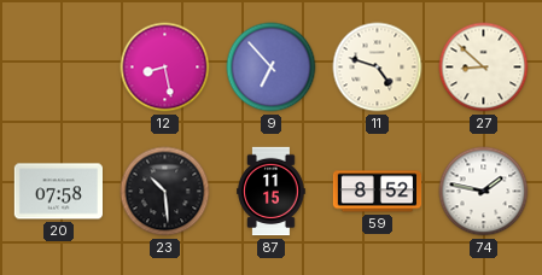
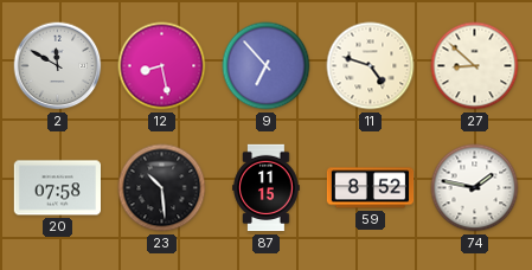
2: none -> 11:50
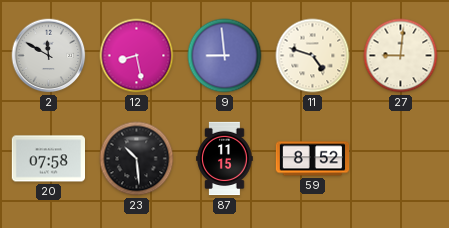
9: 6:53 -> 8:59
27: 8:52 -> 9:01
74: 1:47 -> none
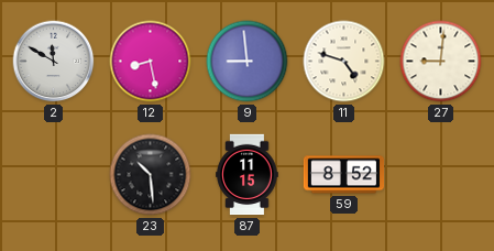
20: 07:58 -> none
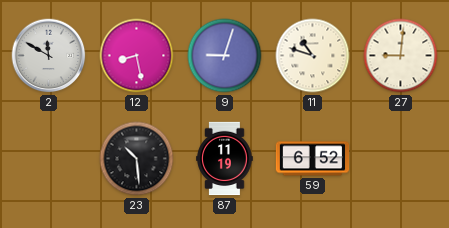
9: 8:59 -> 9:03
11: 4:48 -> 10:48
87: 11:15 -> 11:19
59: 8:52 -> 6:52
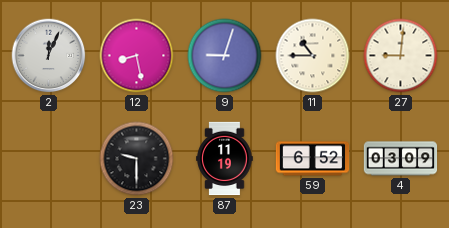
2: 11:50 -> 12:04
11: 10:48 -> 10:45
23: 10:29 -> 9:30
4: none -> 03:09
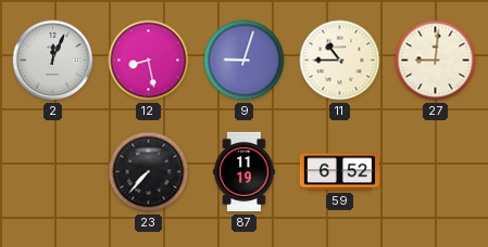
23: 9:30 -> 7:37
4: 03:09 -> none
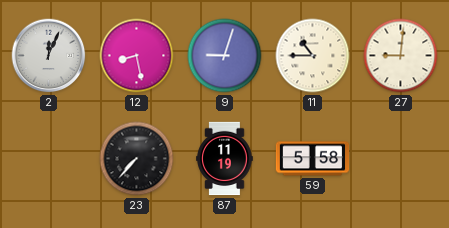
59: 6:52 -> 5:58
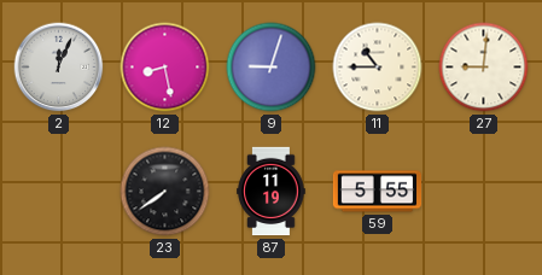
23: 7:37 -> 7:39
59: 5:58 -> 5:55
